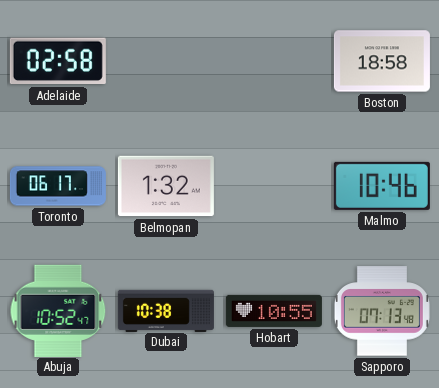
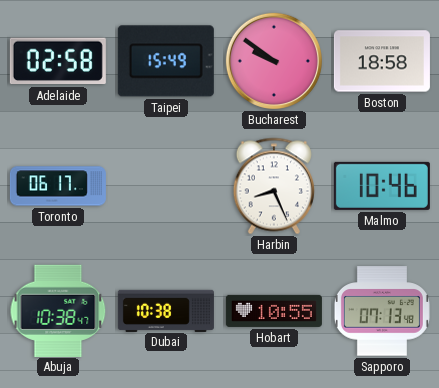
Taipei: none -> 15:49
Bucharest: none -> 9:51
Belmopan: 1:32 -> none
Harbin: none -> 8:26
Abuja: 10:52 -> 10:38
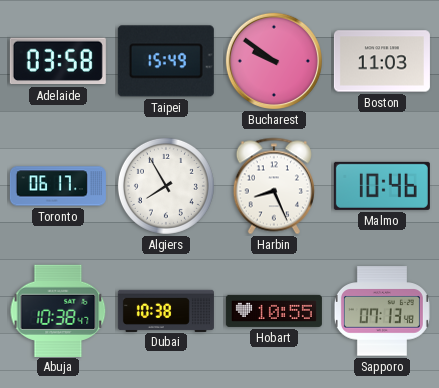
Adelaide: 02:58 -> 03:58
Boston: 18:58 -> 11:03
Algiers: none -> 7:55
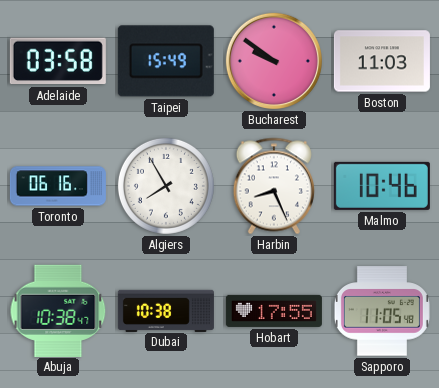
Toronto: 06:17 -> 06:16
Hobart: 10:55 -> 17:55
Sapporo: 07:13 -> 11:05
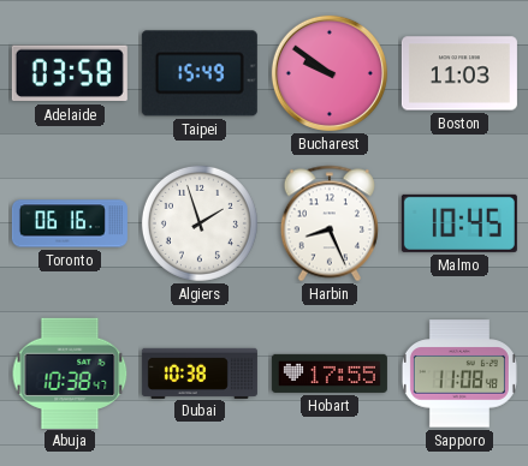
Algiers: 7:55 -> 1:57
Malmo: 10:46 -> 10:45
Sapporo: 11:05 -> 11:08
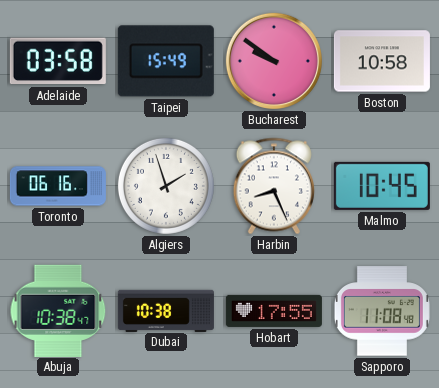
Boston: 11:03 -> 10:58
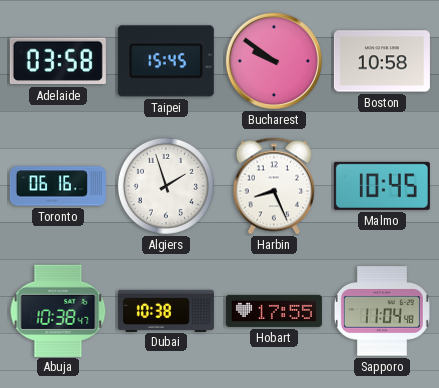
Taipei: 15:49 -> 15:45
Sapporo: 11:08 -> 11:04
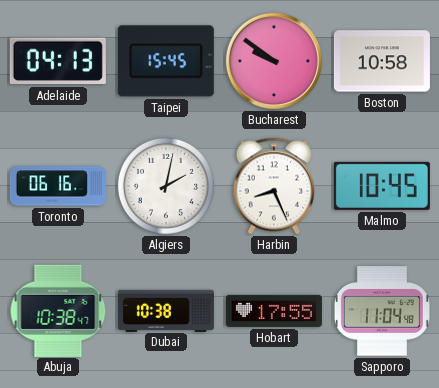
Adelaide: 03:58 -> 04:13
Algiers: 1:57 -> 2:02
